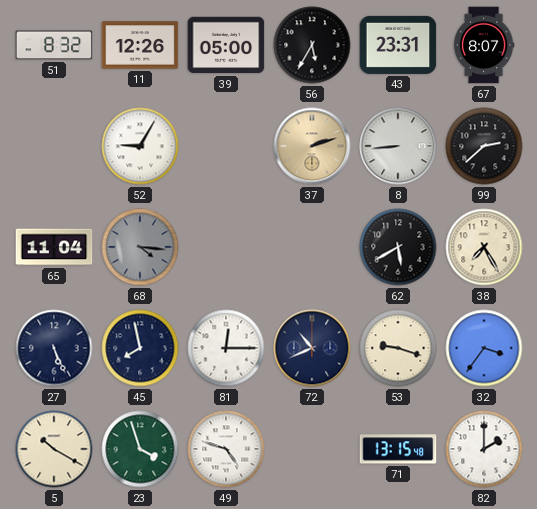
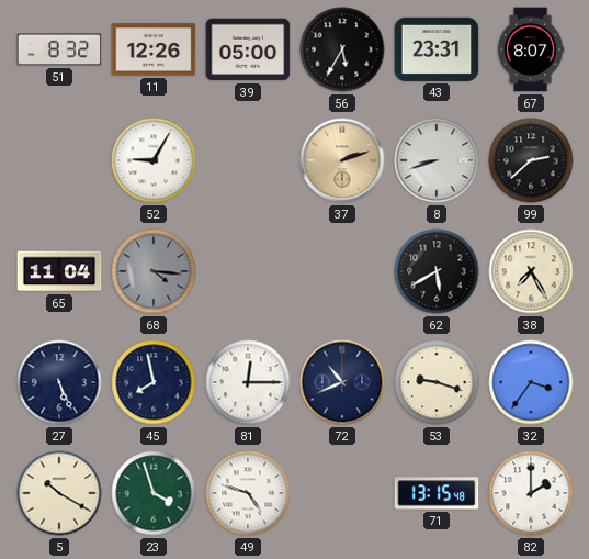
8: 8:44 -> 8:42
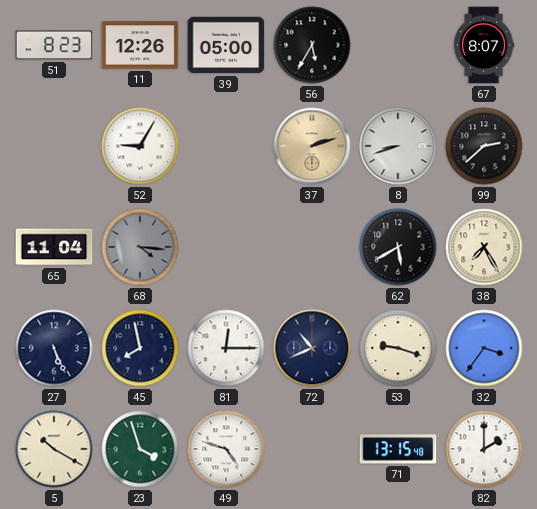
51: 8:32 -> 8:23
43: 23:31 -> none
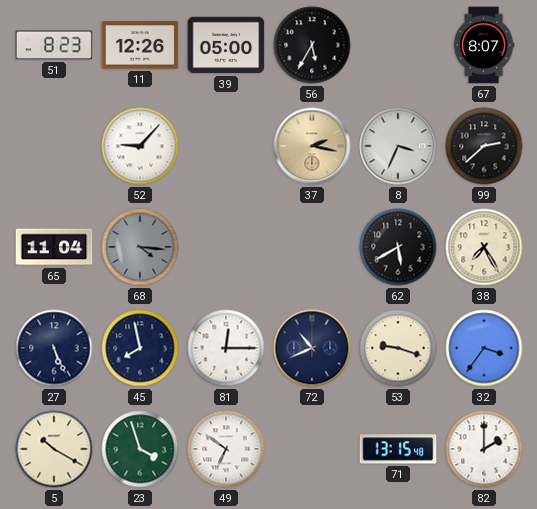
52: 9:05 -> 9:07
37: 2:12 -> 2:17
8: 8:42 -> 3:34
49: 4:48 -> 6:51
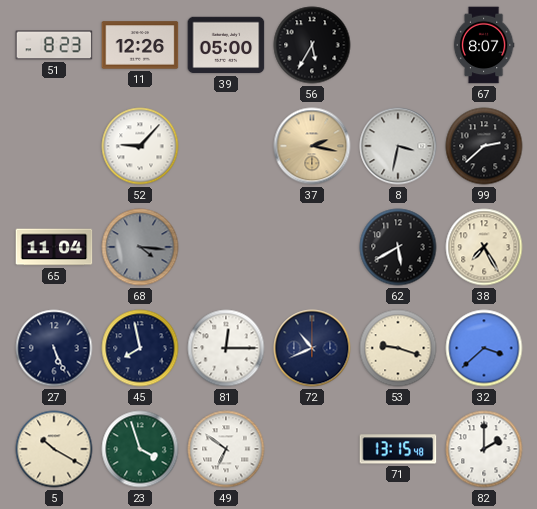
8: 3:34 -> 3:32
32: 3:36 -> 3:38
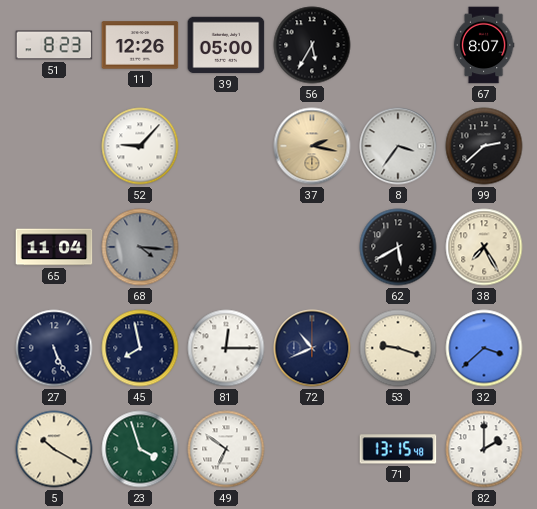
8: 3:32 -> 3:36
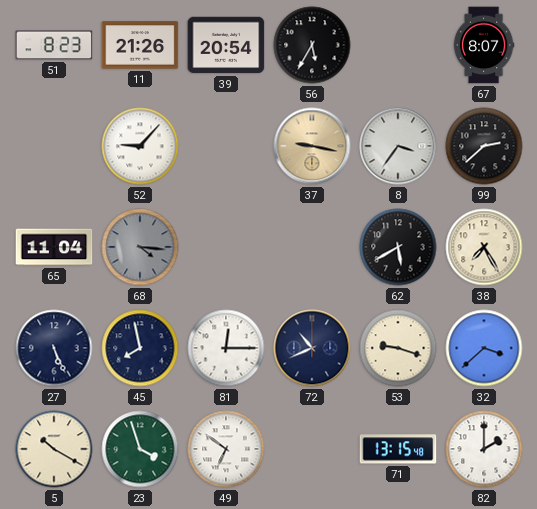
11: 12:26 -> 21:26
39: 05:00 -> 20:54
37: 2:17 -> 9:17
